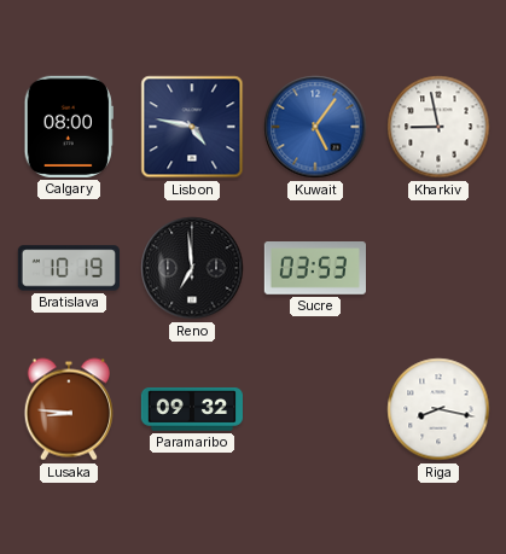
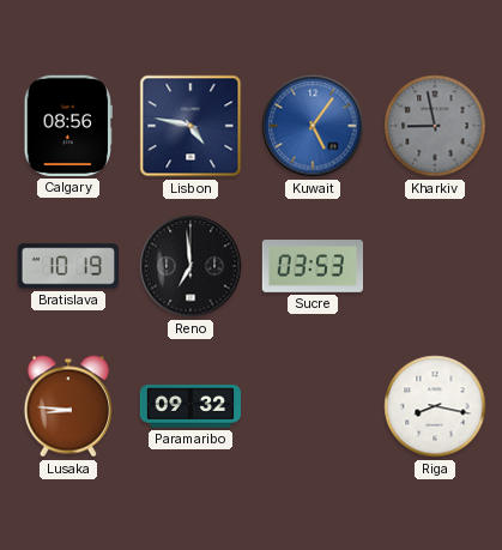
Calgary: 08:00 -> 08:56
Kharkiv dial: white -> grey
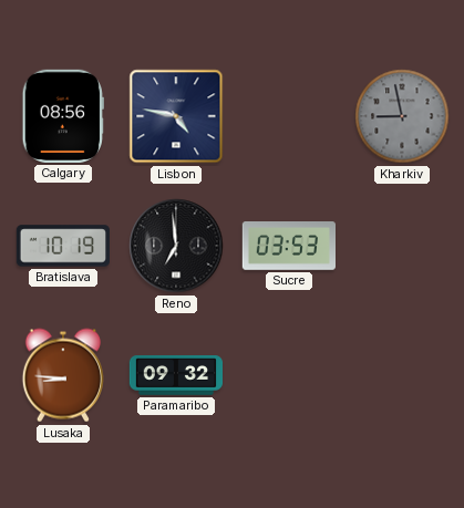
Kuwait: 5:06 -> none
Riga: 8:17 -> none
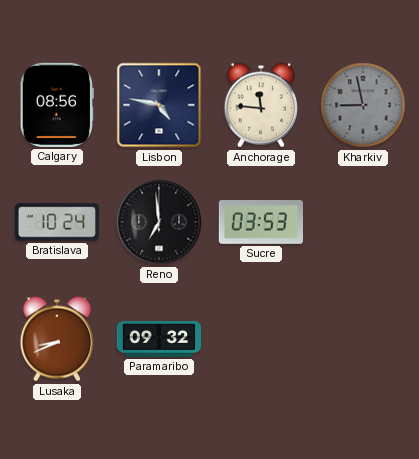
Anchorage: none -> 11:46
Bratislava: 10:19 -> 10:24
Lusaka: 8:46 -> 8:41
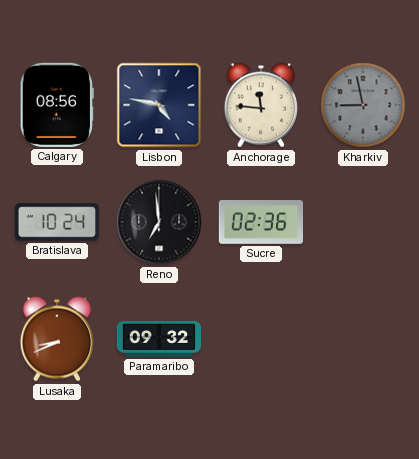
Sucre: 03:53 -> 02:36
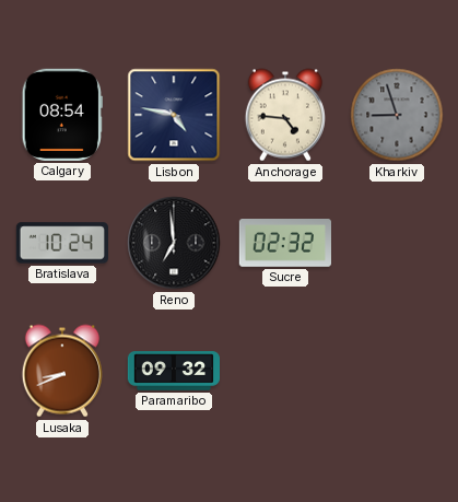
Calgary: 08:56 -> 08:54
Anchorage: 11:46 -> 4:46
Kharkiv: 8:58 -> 8:57
Sucre: 02:36 -> 02:32
